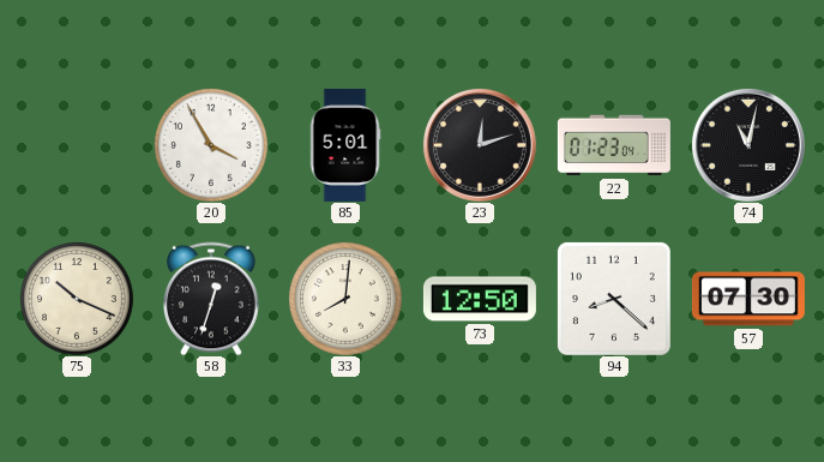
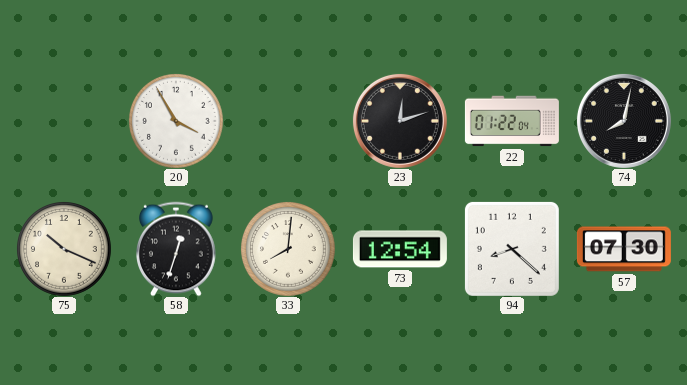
85: 5:01 -> none
22: 01:23 -> 01:22
74: 11:02 -> 8:02
73: 12:50 -> 12:54
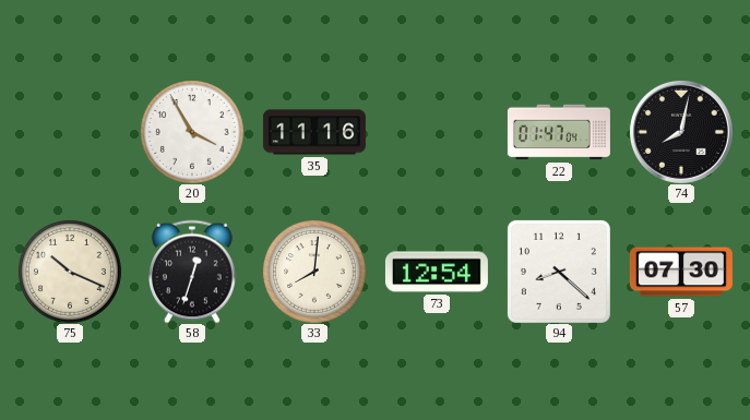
35: none -> 11:16
23: 12:12 -> none
22: 01:22 -> 01:47
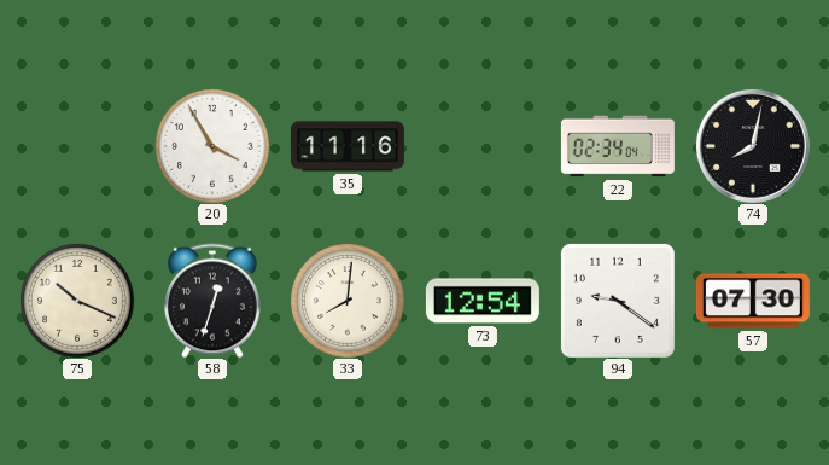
22: 01:47 -> 02:34
94: 8:22 -> 9:21
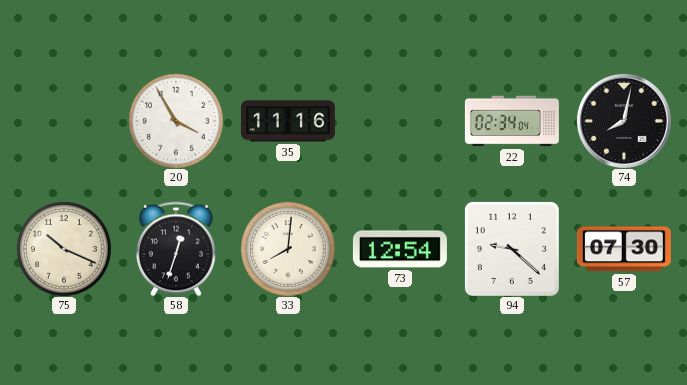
94: 9:21 -> 9:22
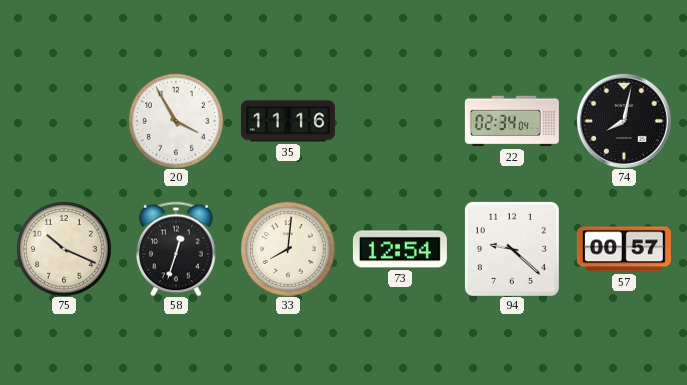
57: 07:30 -> 00:57
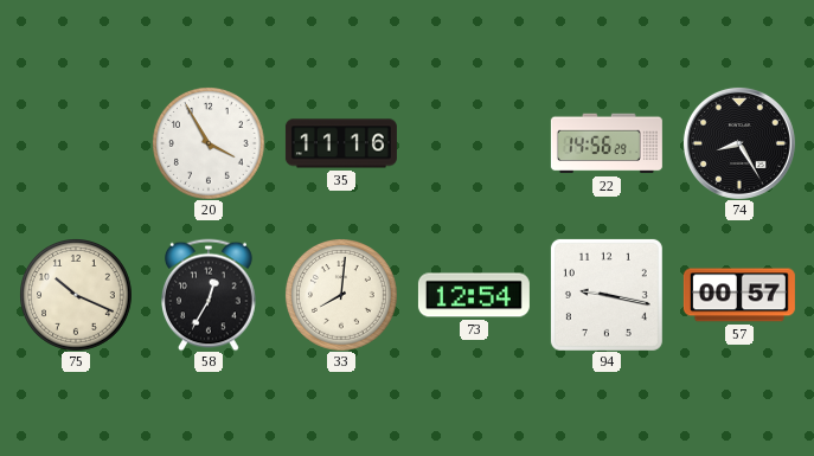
22: 02:34 -> 14:56
74: 8:02 -> 8:25
58: 12:33 -> 12:35
94: 9:22 -> 9:17
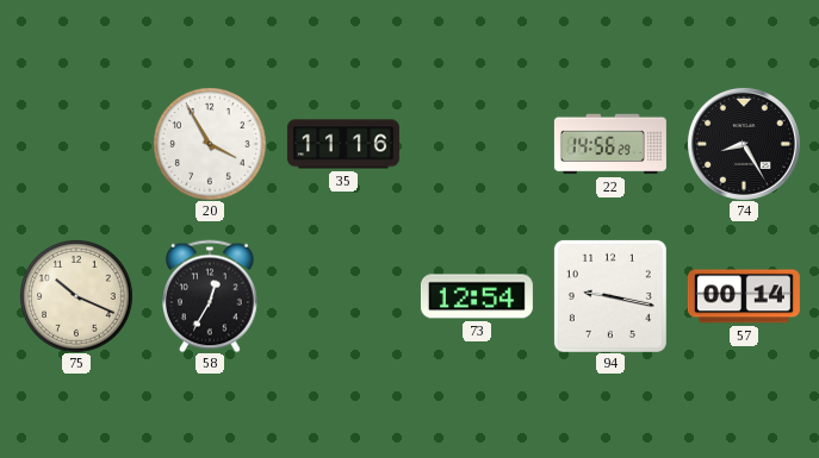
33: 8:01 -> none
57: 00:57 -> 00:14
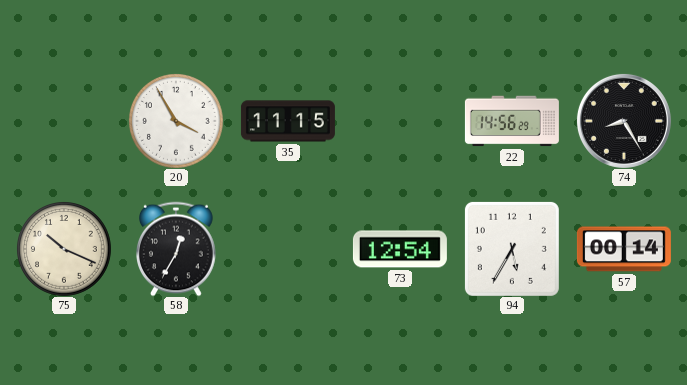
35: 11:16 -> 11:15
94: 9:17 -> 5:35
